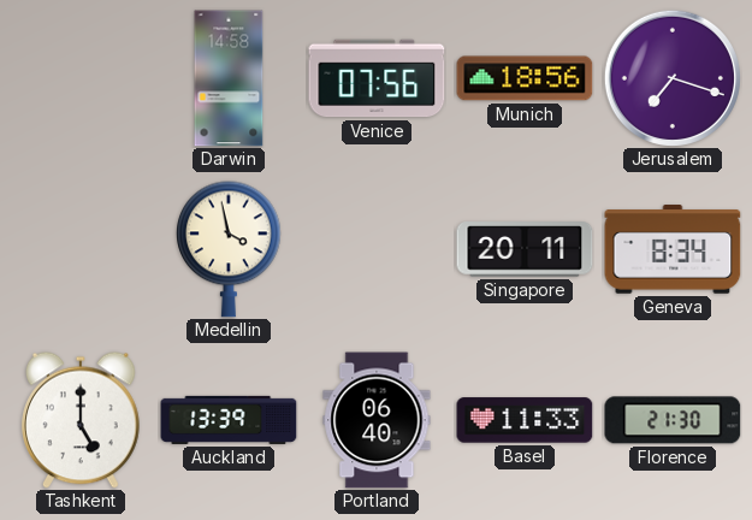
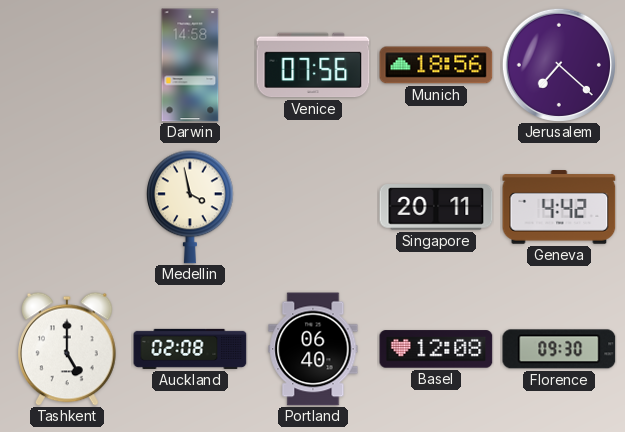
Jerusalem: 7:18 -> 7:22
Geneva: 8:34 -> 4:42
Auckland: 13:39 -> 02:08
Basel: 11:33 -> 12:08
Florence: 21:30 -> 09:30
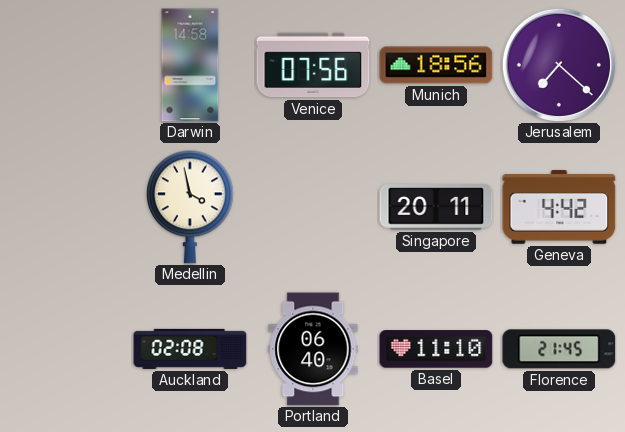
Tashkent: 5:00 -> none
Basel: 12:08 -> 11:10
Florence: 09:30 -> 21:45
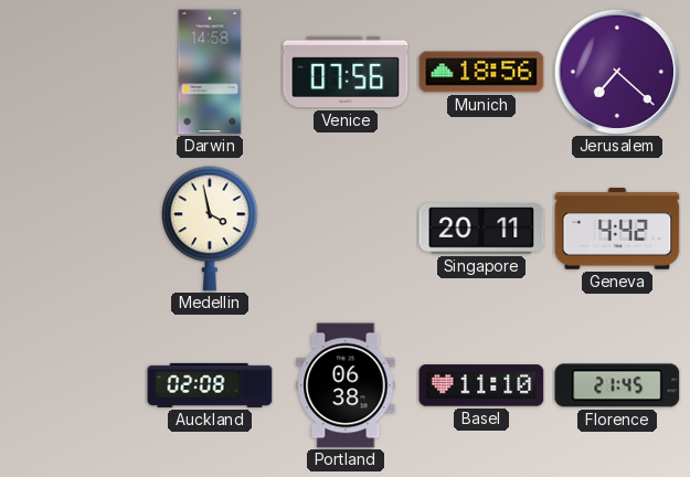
Portland: 06:40 -> 06:38
